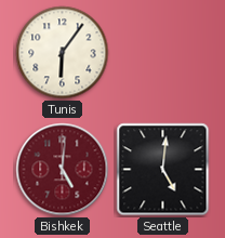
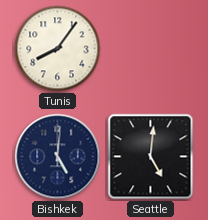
Tunis: 6:06 -> 8:06
Bishkek dial: burgundy -> navy
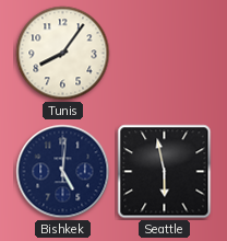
Seattle: 5:01 -> 5:58
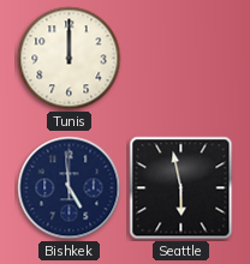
Tunis: 8:06 -> 12:00
Bishkek: 5:01 -> 4:59
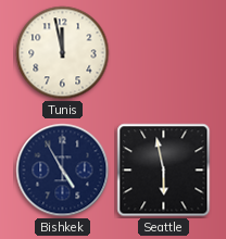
Tunis: 12:00 -> 11:58
Bishkek: 4:59 -> 4:55
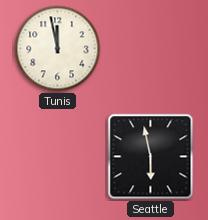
Bishkek: 4:55 -> none
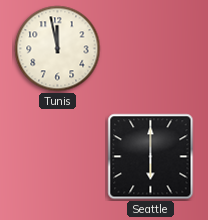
Seattle: 5:58 -> 6:00
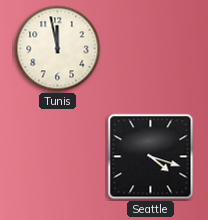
Seattle: 6:00 -> 4:18
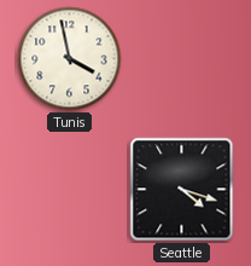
Tunis: 11:58 -> 3:58
